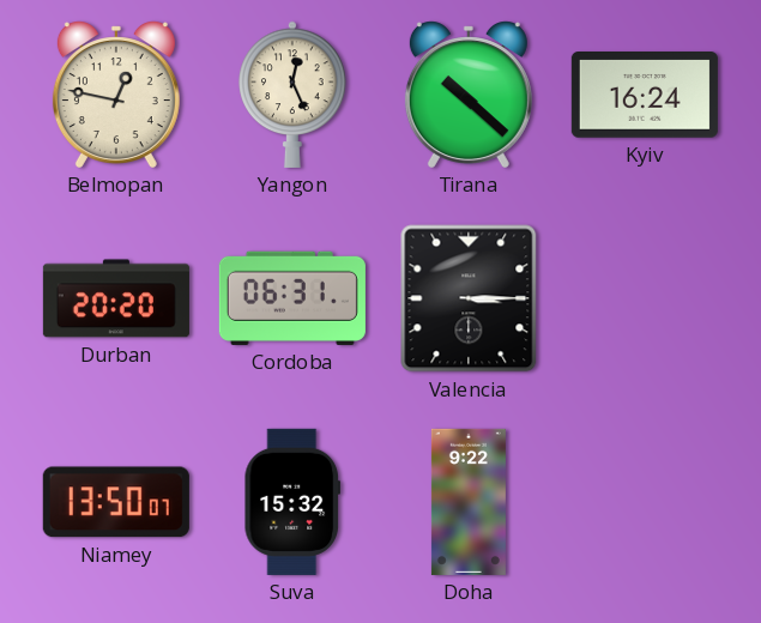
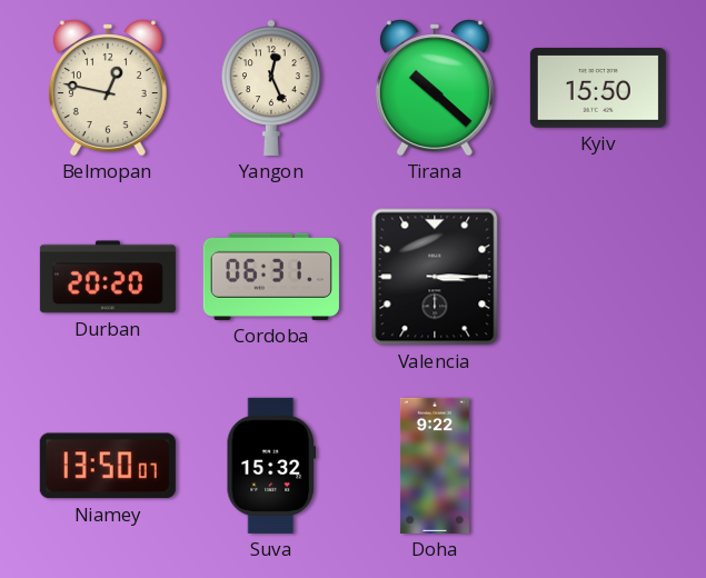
Kyiv: 16:24 -> 15:50
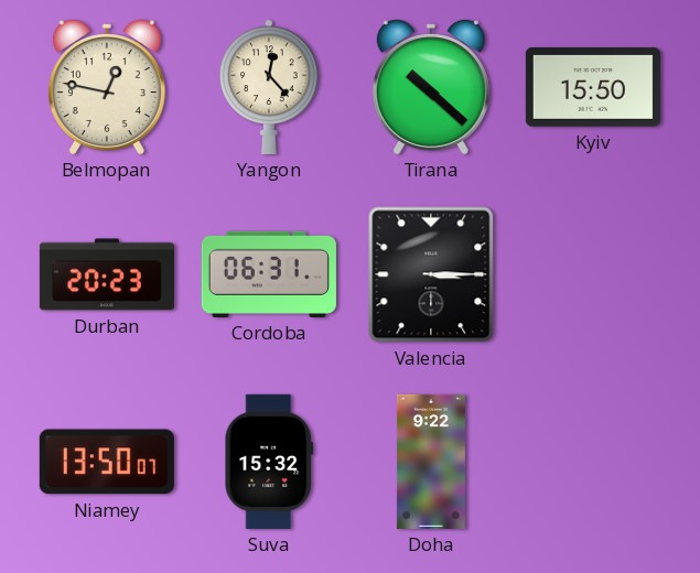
Yangon: 12:26 -> 12:23
Durban: 20:20 -> 20:23
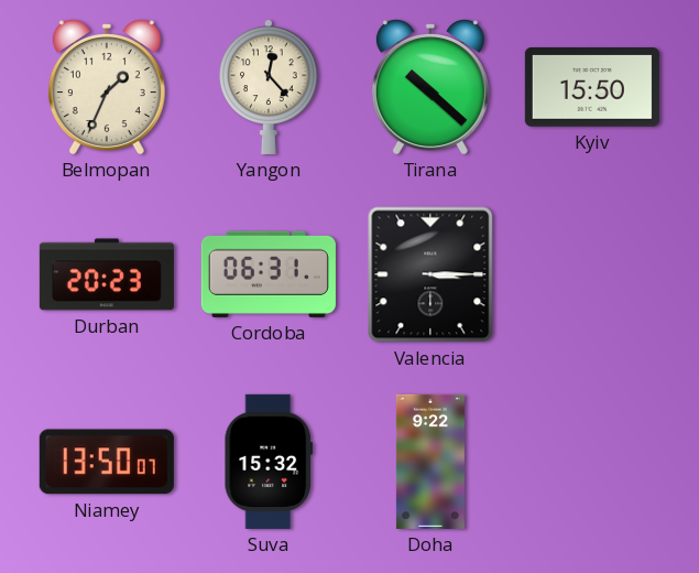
Belmopan: 12:47 -> 1:34
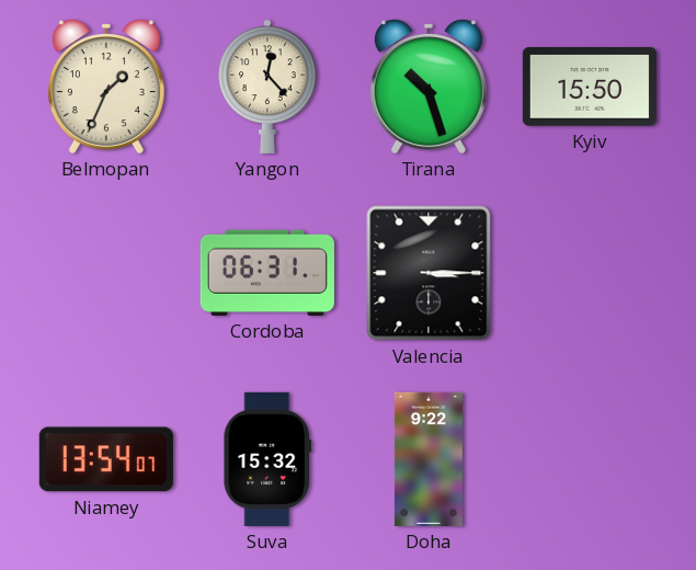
Tirana: 10:22 -> 10:27
Durban: 20:23 -> none
Niamey: 13:50 -> 13:54
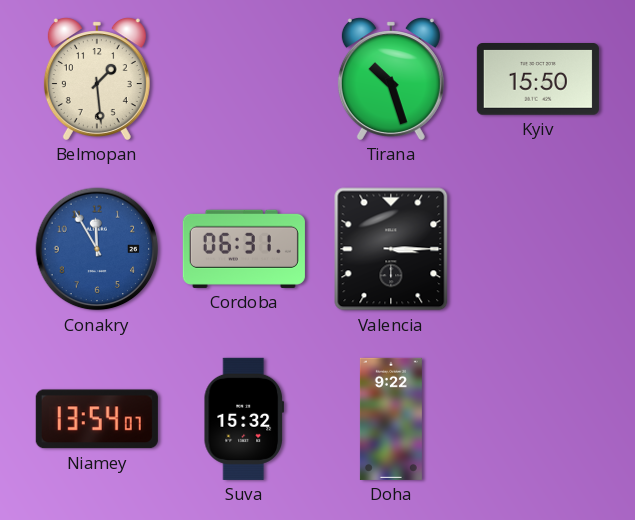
Belmopan: 1:34 -> 1:29
Yangon: 12:23 -> none
Conakry: none -> 11:55
